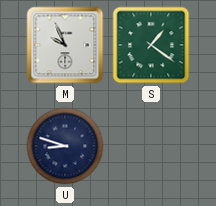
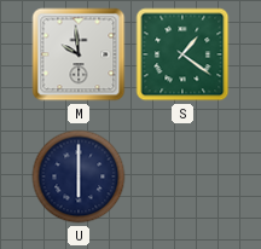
M: 9:56 -> 9:59
U: 8:48 -> 6:00
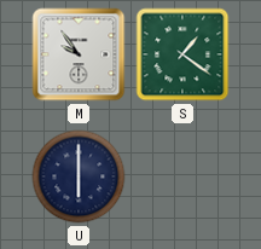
M: 9:59 -> 9:54
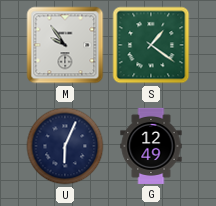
U: 6:00 -> 6:04
G: none -> 12:49
